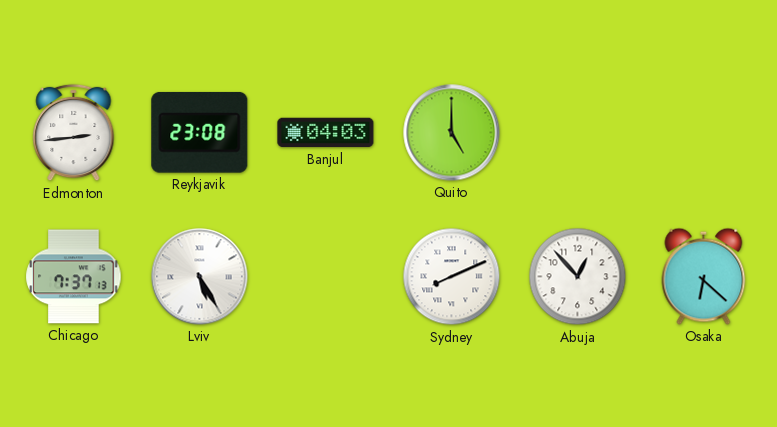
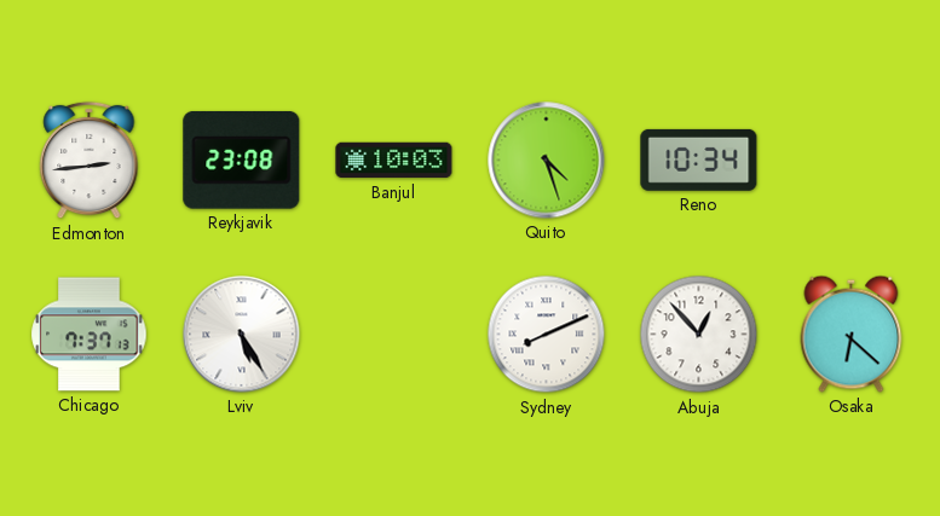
Banjul: 04:03 -> 10:03
Quito: 5:00 -> 4:27
Reno: none -> 10:34
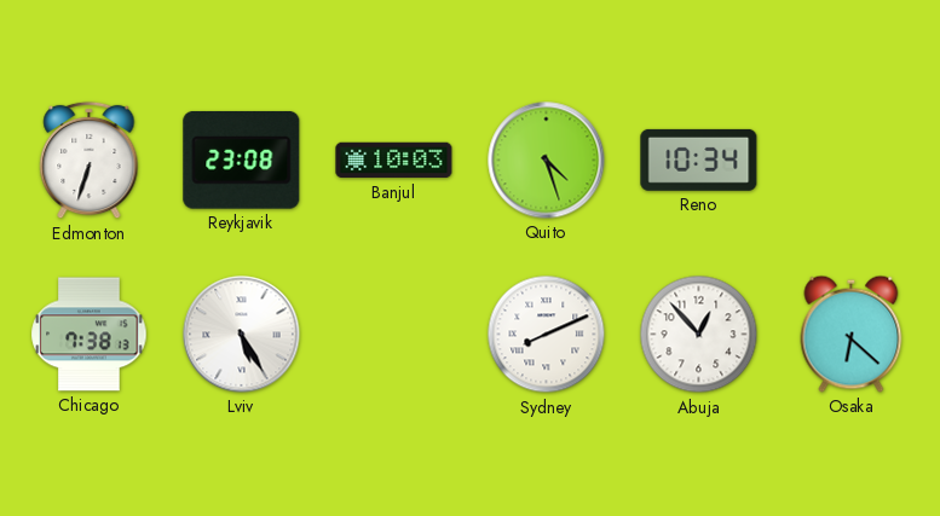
Edmonton: 2:44 -> 6:33
Chicago: 7:37 -> 7:38
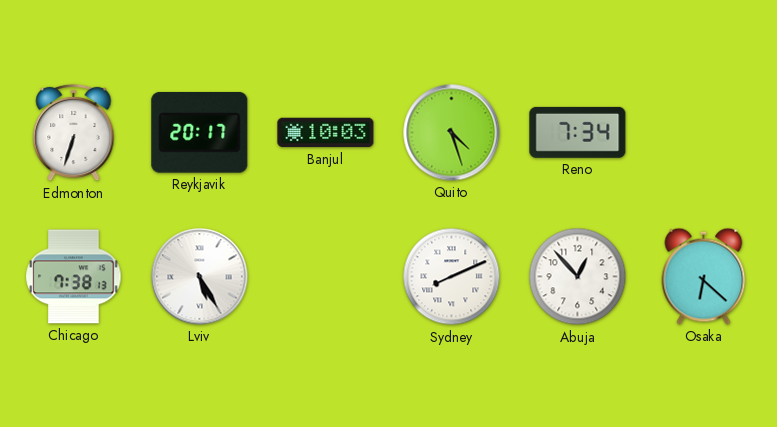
Reykjavik: 23:08 -> 20:17
Reno: 10:34 -> 7:34
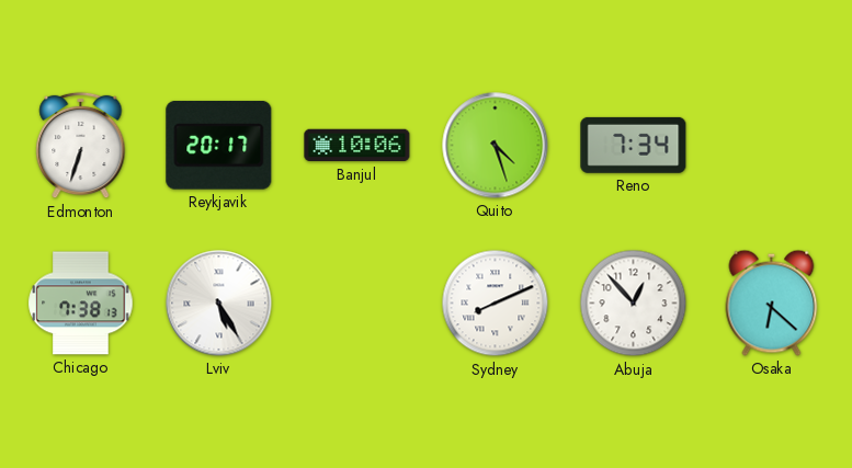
Banjul: 10:03 -> 10:06
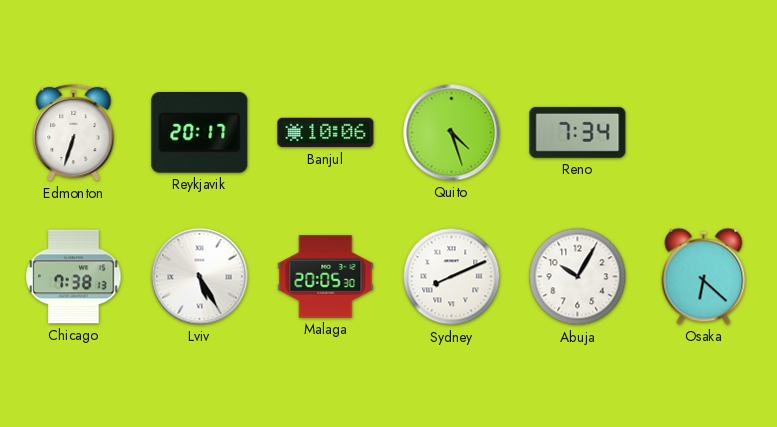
Malaga: none -> 20:05
Abuja: 12:53 -> 10:05
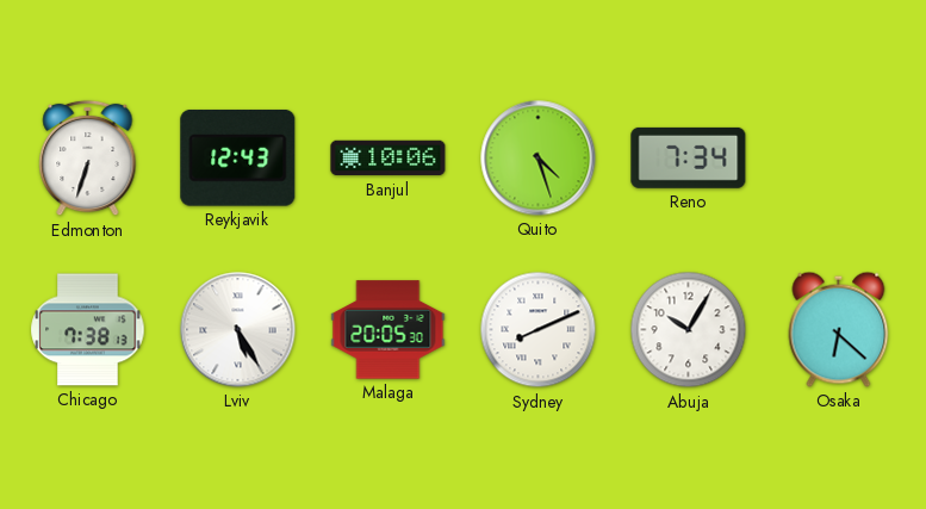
Reykjavik: 20:17 -> 12:43
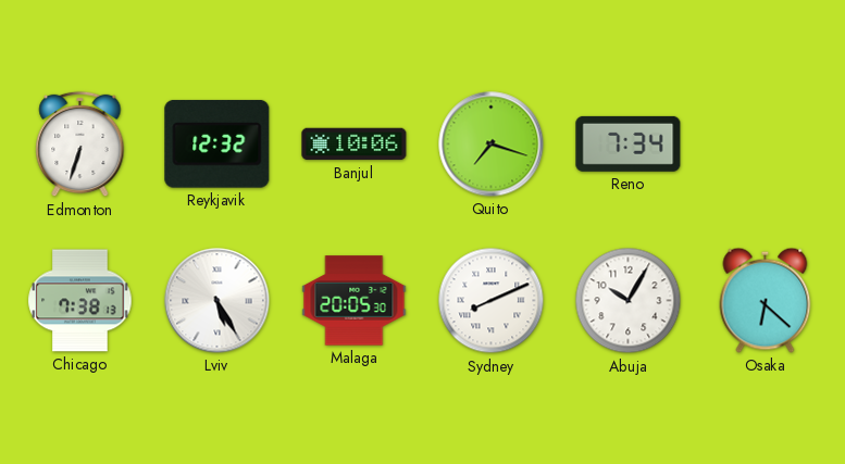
Reykjavik: 12:43 -> 12:32
Quito: 4:27 -> 7:18
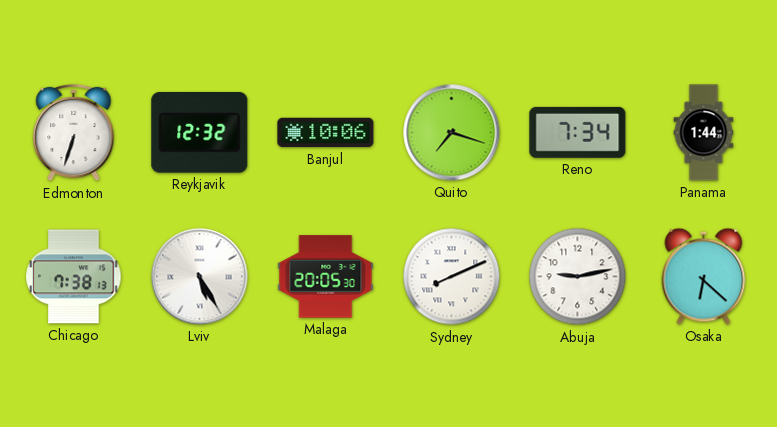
Panama: none -> 1:44
Abuja: 10:05 -> 9:13
